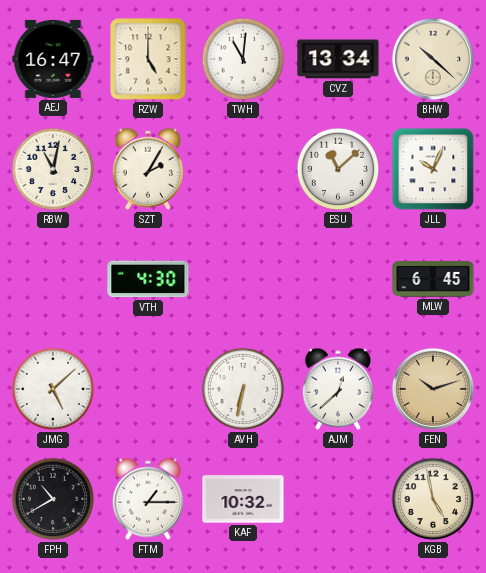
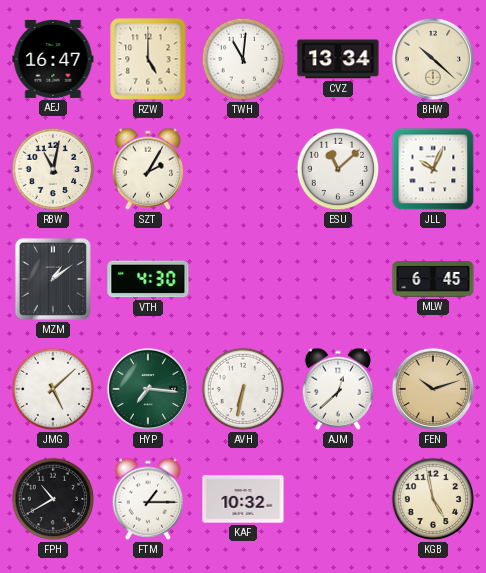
MZM: none -> 1:09
HYP: none -> 7:16
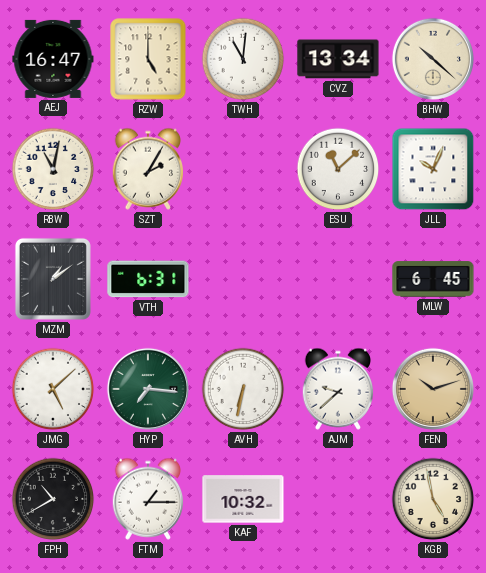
VTH: 4:30 -> 6:31
AJM: 12:38 -> 9:38
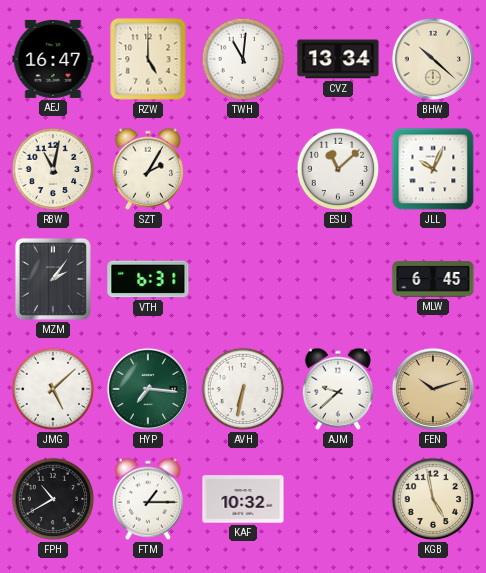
MZM: 1:09 -> 2:06
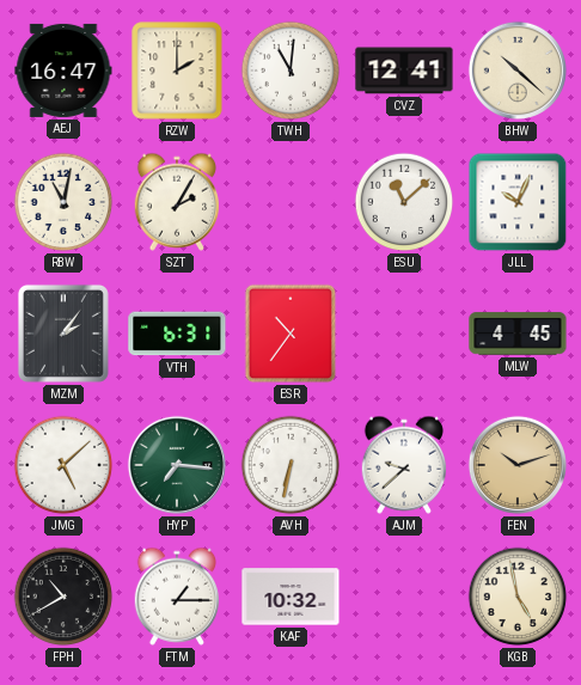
RZW: 5:00 -> 2:00
CVZ: 13:34 -> 12:41
ESR: none -> 10:36
MLW: 6:45 -> 4:45
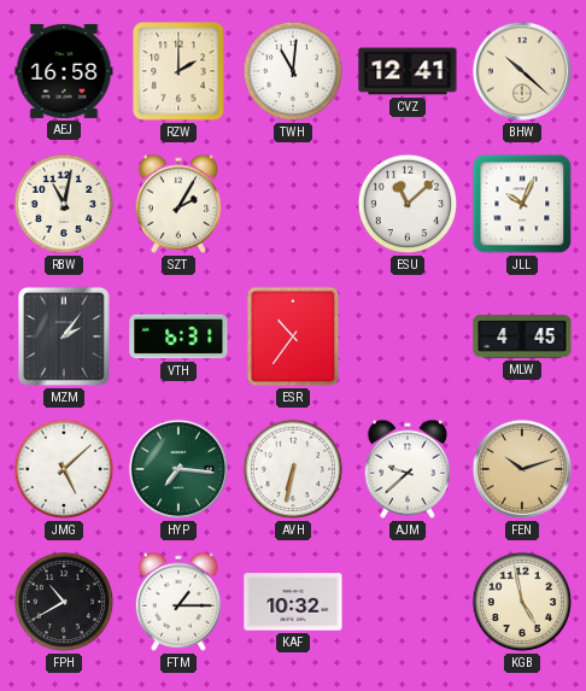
AEJ: 16:47 -> 16:58
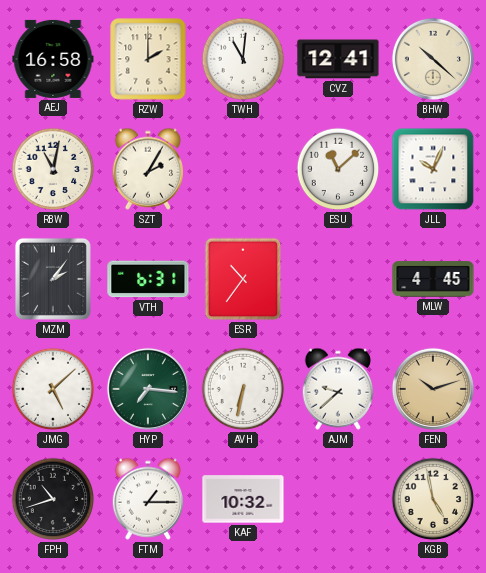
FPH: 10:40 -> 10:42
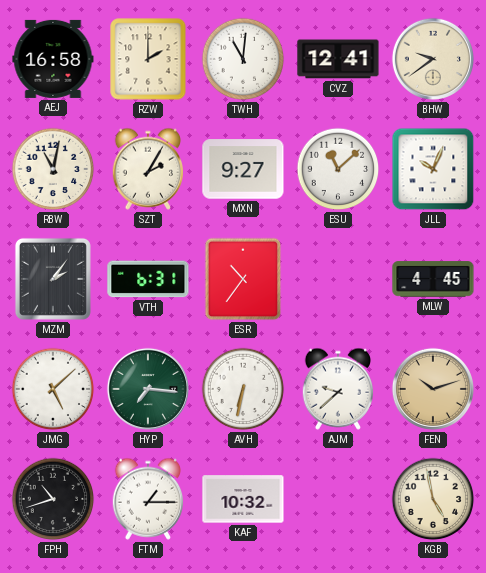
BHW: 10:22 -> 9:39
MXN: none -> 9:27
